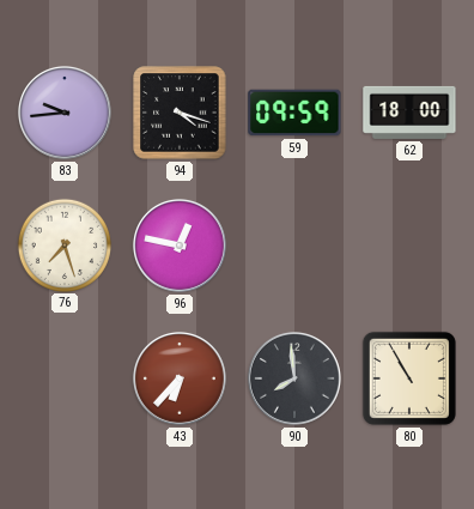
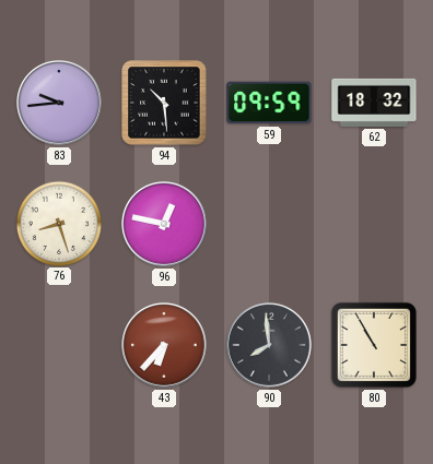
94: 4:18 -> 10:29
62: 18:00 -> 18:32
76: 7:27 -> 8:27
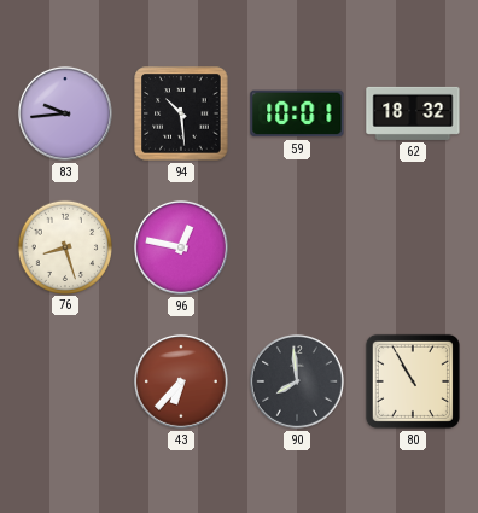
59: 09:59 -> 10:01
